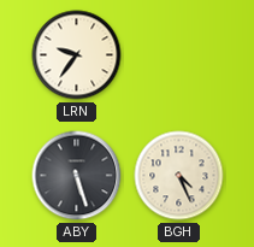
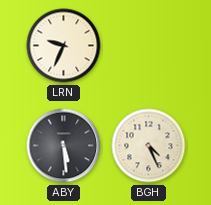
LRN: 9:36 -> 9:34
ABY: 5:27 -> 5:29
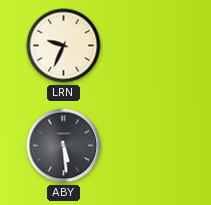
BGH: 4:26 -> none
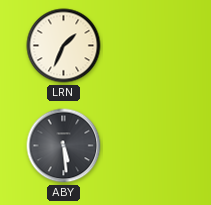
LRN: 9:34 -> 1:34
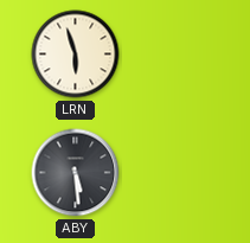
LRN: 1:34 -> 5:57
